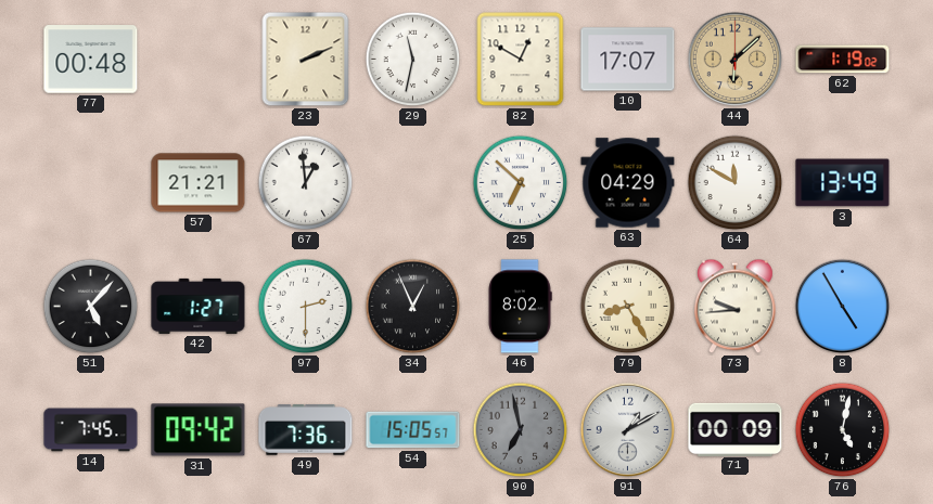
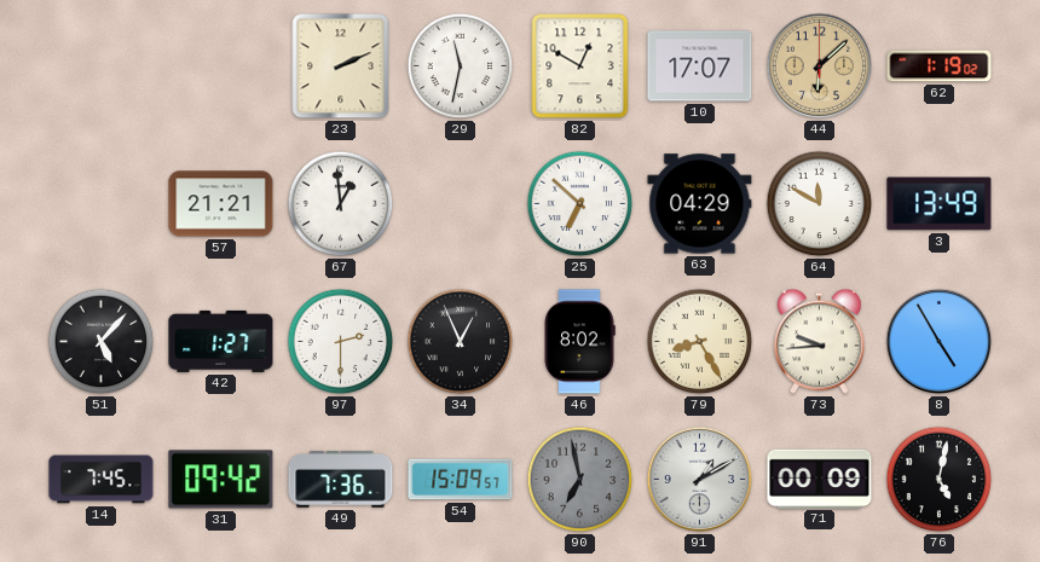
77: 00:48 -> none
54: 15:05 -> 15:09
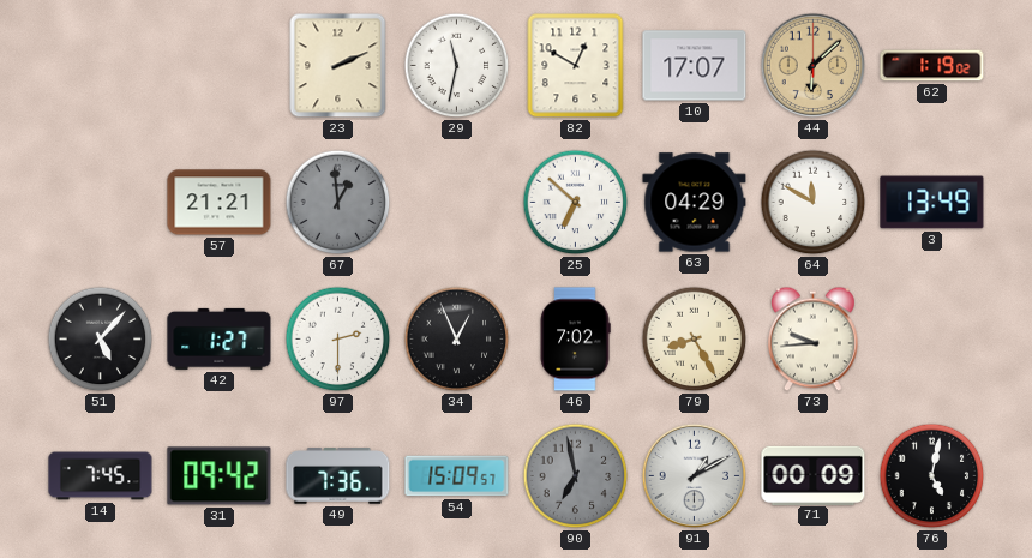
67 dial: white -> grey
46: 8:02 -> 7:02
8: 4:55 -> none
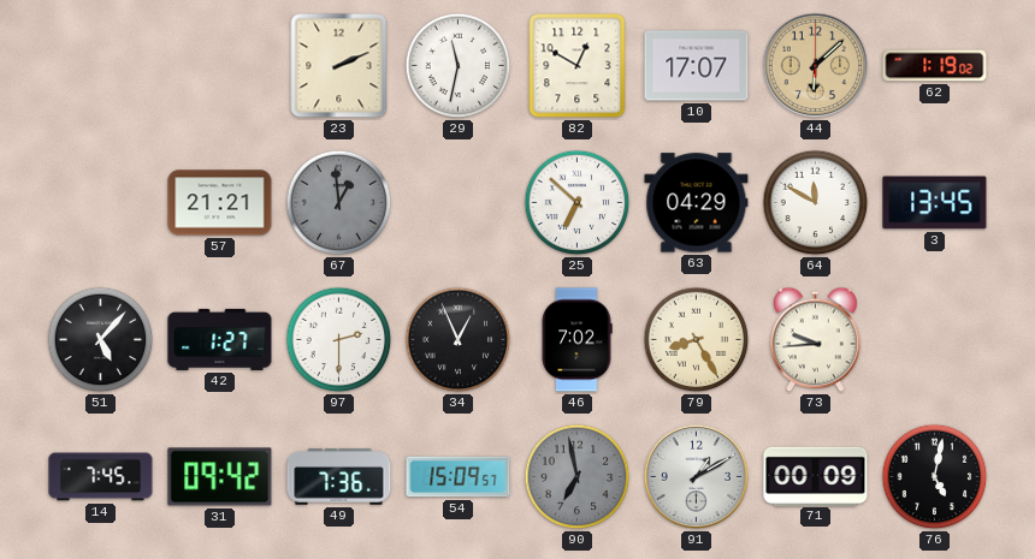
3: 13:49 -> 13:45
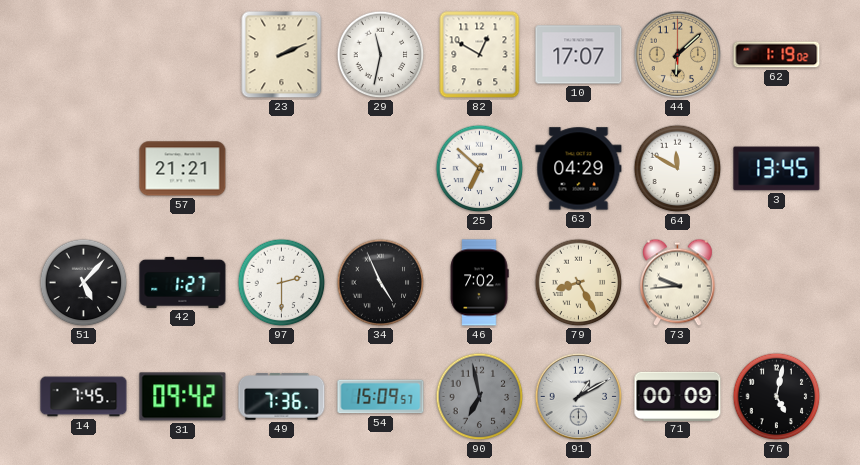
67: 12:59 -> none
34: 12:56 -> 4:56
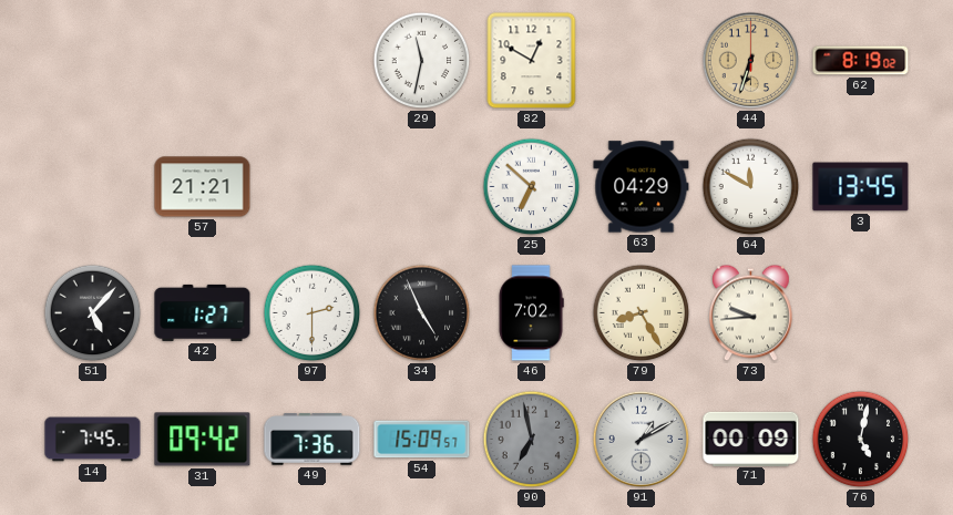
23: 2:11 -> none
10: 17:07 -> none
44: 6:08 -> 6:33
62: 1:19 -> 8:19
